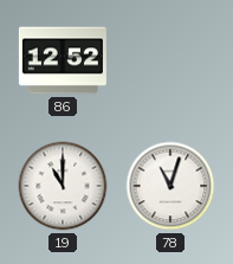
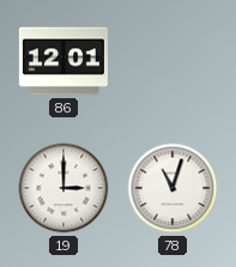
86: 12:52 -> 12:01
19: 11:00 -> 3:00
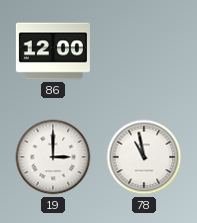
86: 12:01 -> 12:00
78: 11:03 -> 10:58
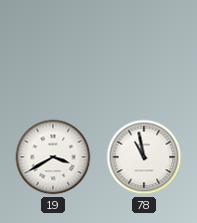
86: 12:00 -> none
19: 3:00 -> 3:40
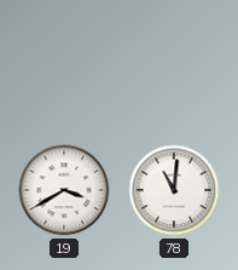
78: 10:58 -> 11:01
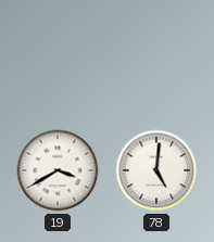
78: 11:01 -> 5:01
